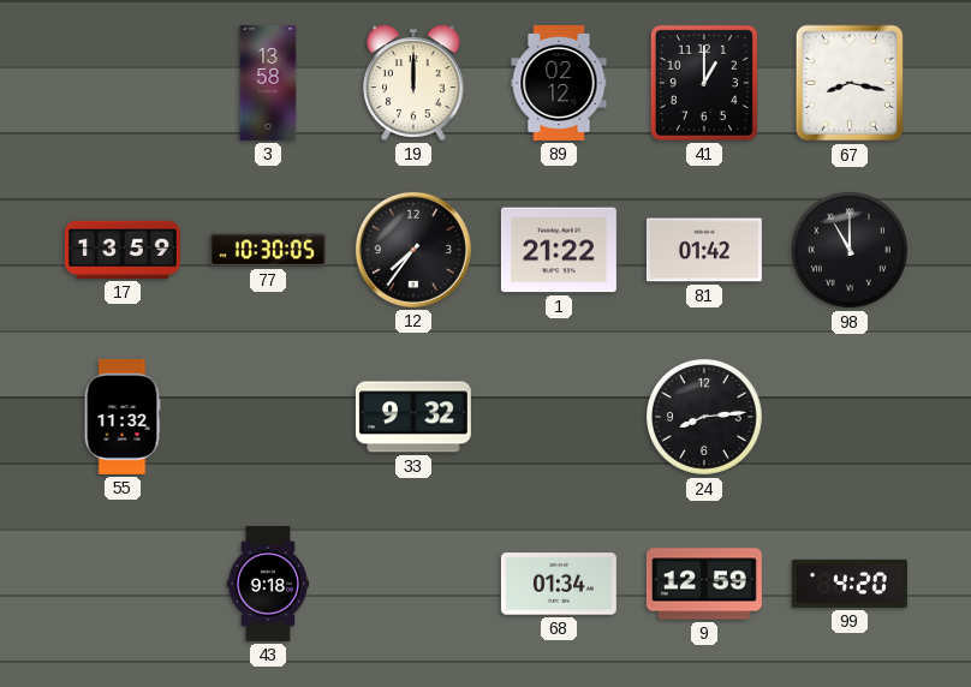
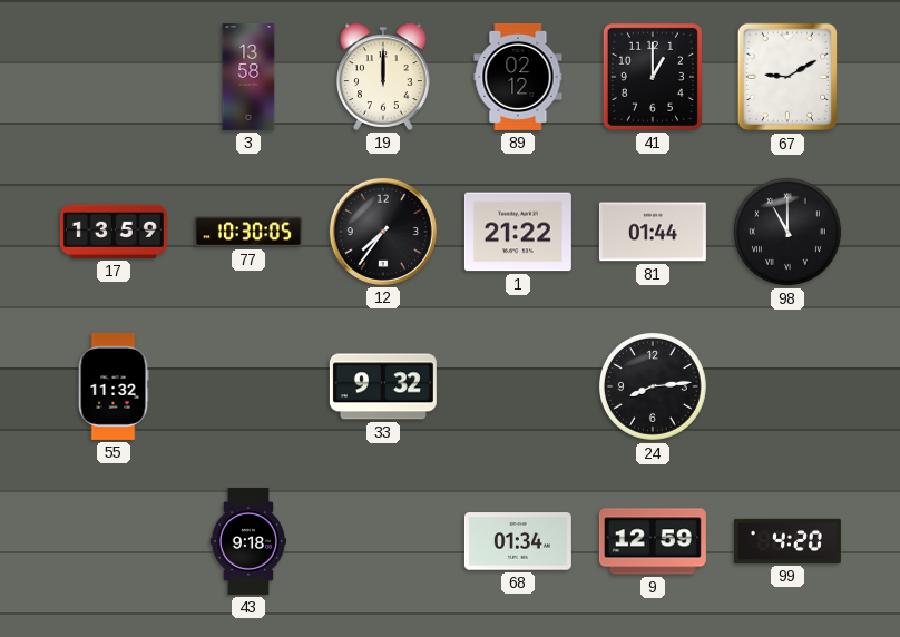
67: 8:17 -> 9:10
81: 01:42 -> 01:44
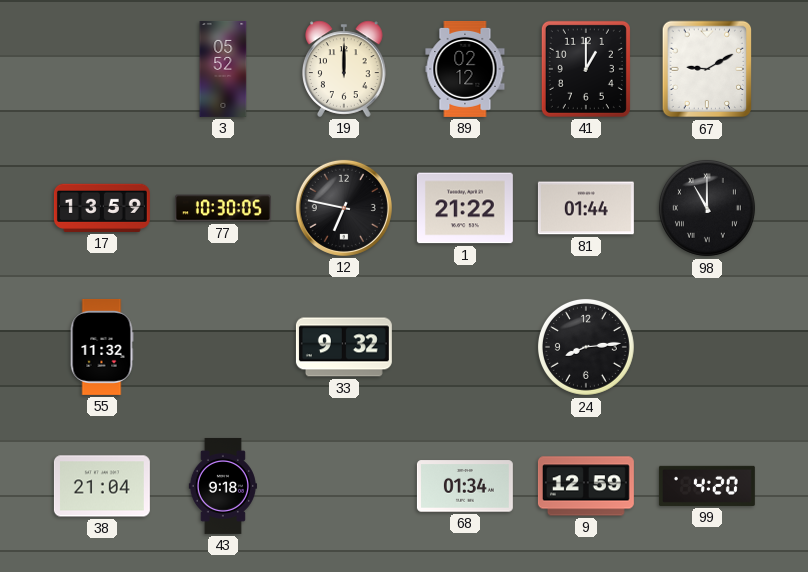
3: 13:58 -> 05:52
12: 7:36 -> 6:47
38: none -> 21:04
